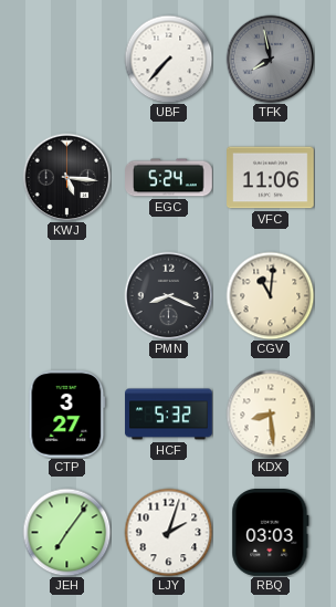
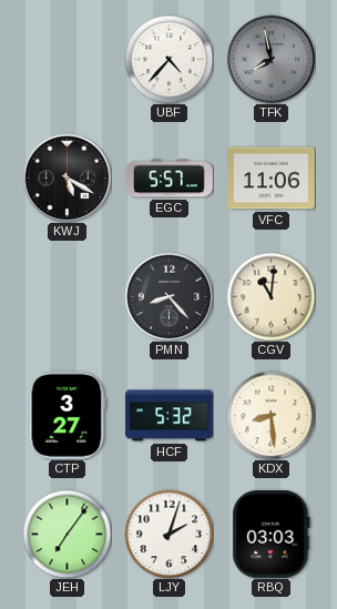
UBF: 7:37 -> 4:37
KWJ: 5:16 -> 5:20
EGC: 5:24 -> 5:57
PMN: 8:19 -> 8:23
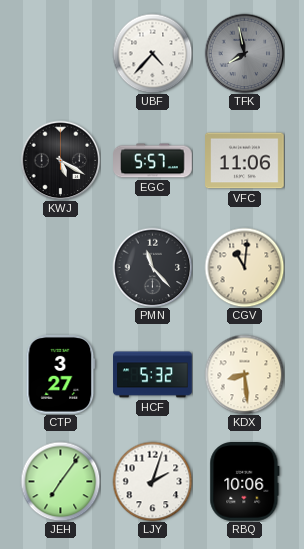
PMN: 8:23 -> 11:23
RBQ: 03:03 -> 10:06
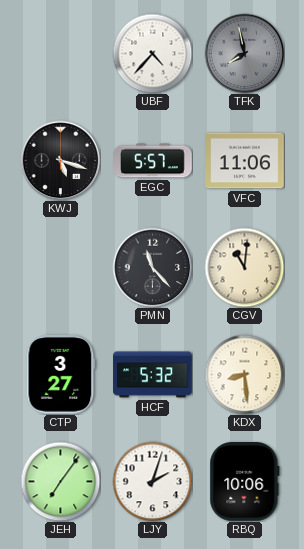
KWJ: 5:20 -> 5:18
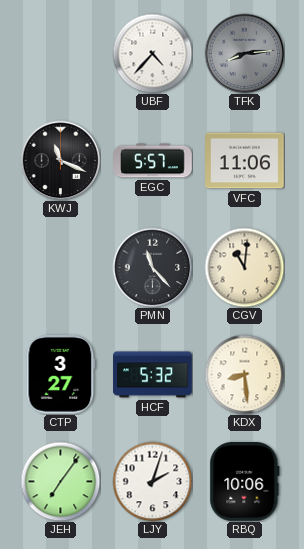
TFK: 7:58 -> 8:14
KWJ: 5:18 -> 11:19
